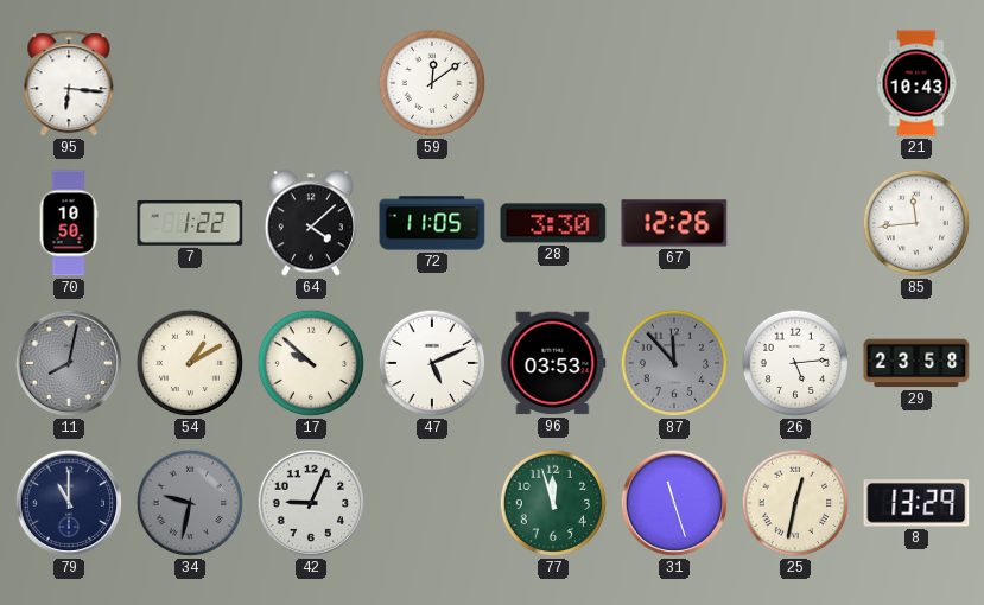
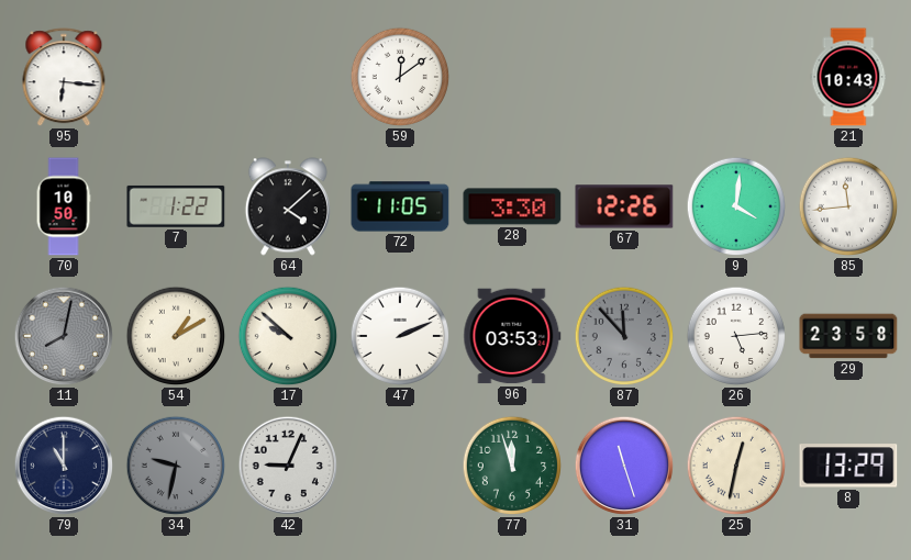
9: none -> 4:01
47: 5:11 -> 2:11
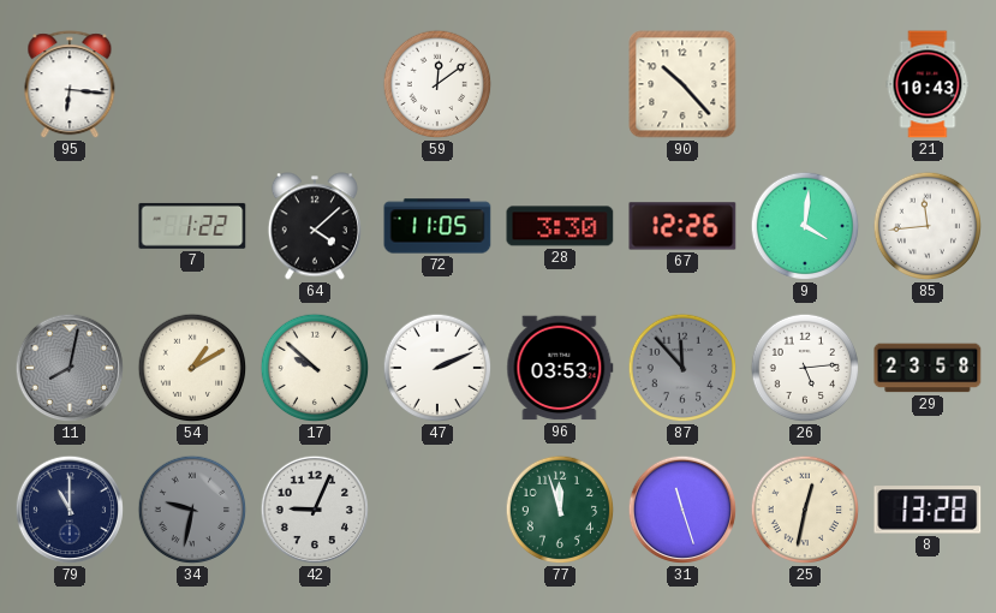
90: none -> 10:23
70: 10:50 -> none
8: 13:29 -> 13:28
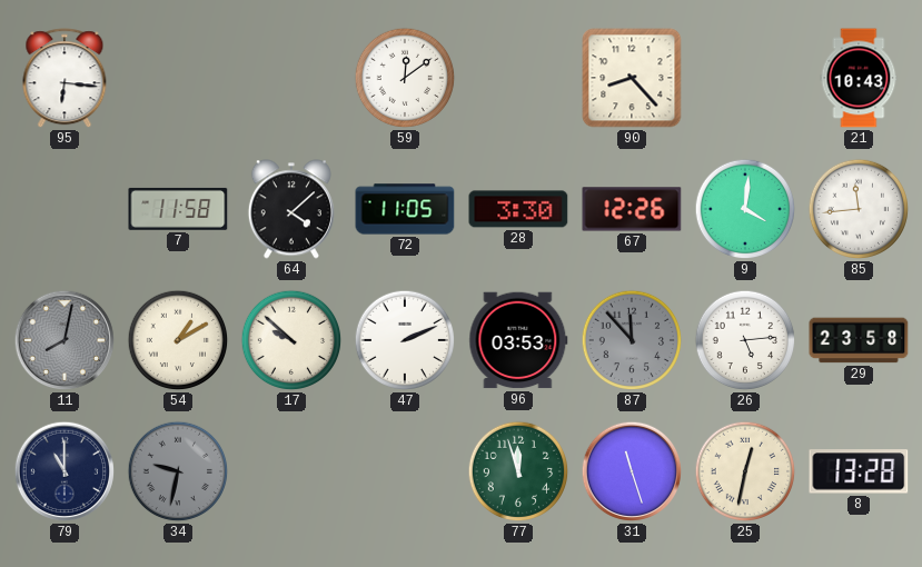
90: 10:23 -> 8:23
7: 1:22 -> 11:58
42: 9:04 -> none
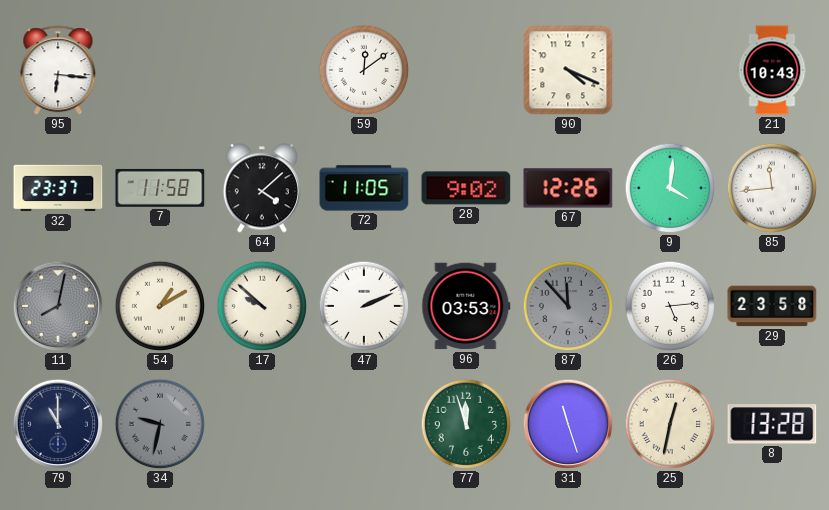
90: 8:23 -> 4:19
32: none -> 23:37
28: 3:30 -> 9:02
